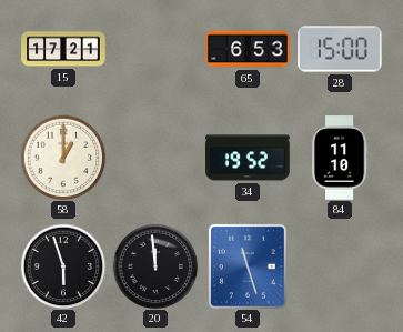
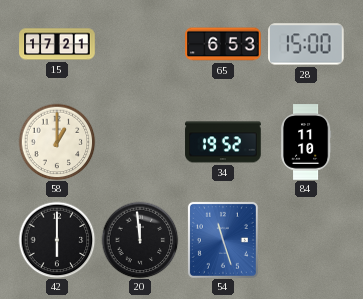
42: 5:57 -> 6:00
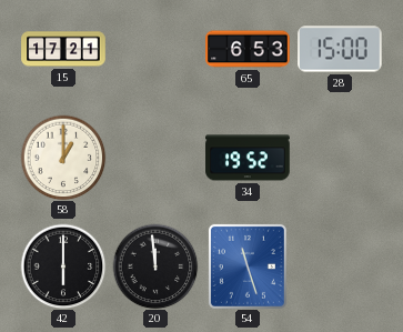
84: 11:10 -> none
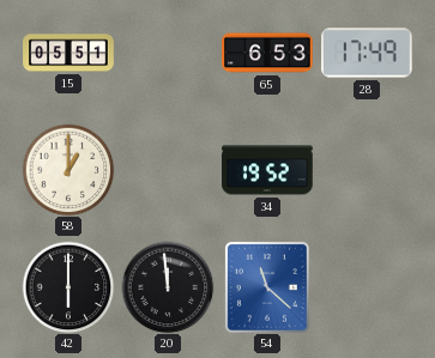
15: 17:21 -> 05:51
28: 15:00 -> 17:49
54: 11:27 -> 11:22
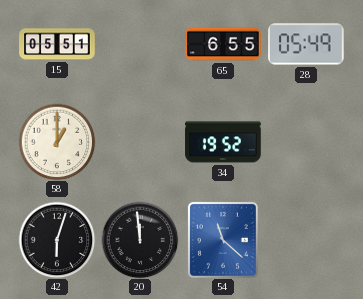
65: 6:53 -> 6:55
28: 17:49 -> 05:49
42: 6:00 -> 6:03
